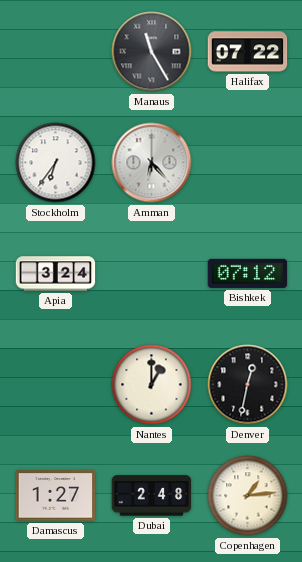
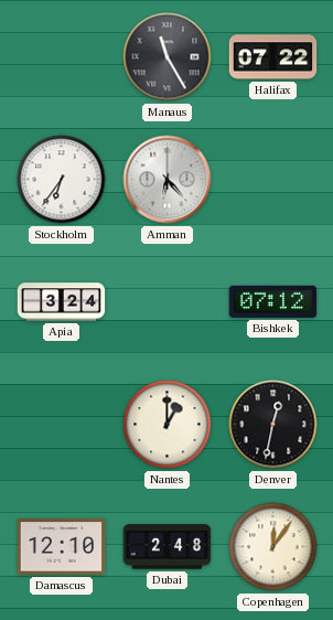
Damascus: 1:27 -> 12:10
Copenhagen: 1:14 -> 12:06
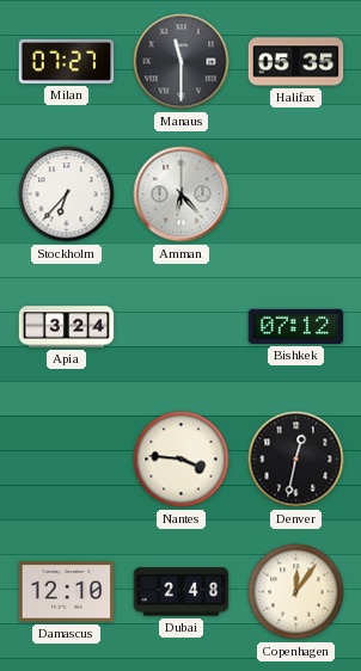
Milan: none -> 07:27
Manaus: 11:25 -> 11:30
Halifax: 07:22 -> 05:35
Stockholm: 6:36 -> 6:37
Nantes: 1:00 -> 3:46
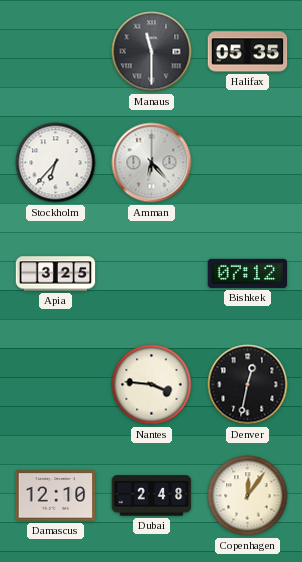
Milan: 07:27 -> none
Apia: 3:24 -> 3:25
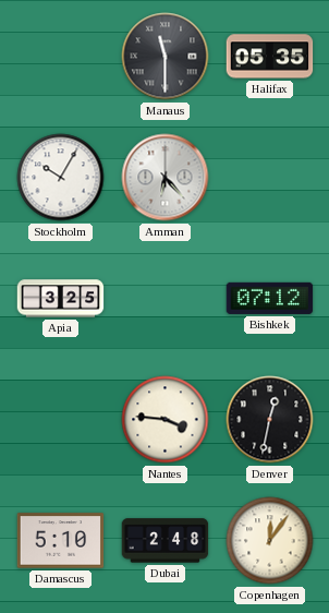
Stockholm: 6:37 -> 10:05
Damascus: 12:10 -> 5:10
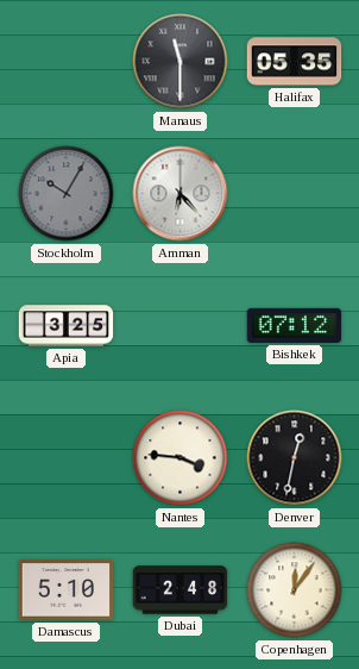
Stockholm dial: white -> grey
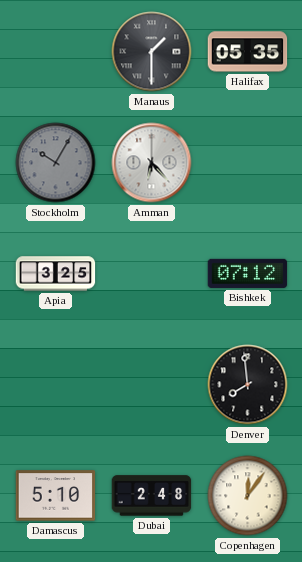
Manaus: 11:30 -> 1:30
Nantes: 3:46 -> none
Denver: 12:32 -> 7:59
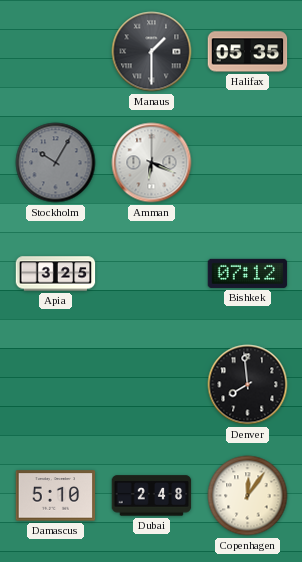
Amman: 6:23 -> 6:19
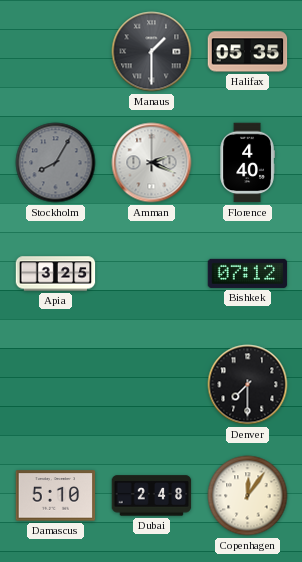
Stockholm: 10:05 -> 8:05
Amman: 6:19 -> 2:19
Florence: none -> 4:40
Denver: 7:59 -> 7:30
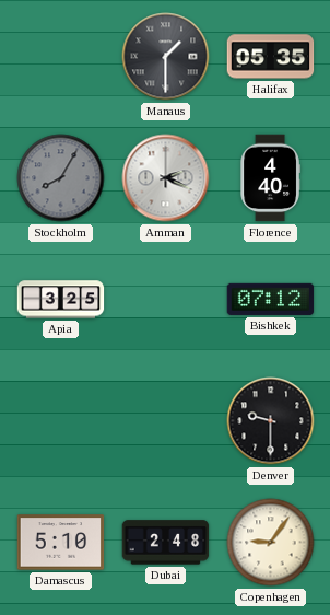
Denver: 7:30 -> 9:30
Copenhagen: 12:06 -> 9:06
